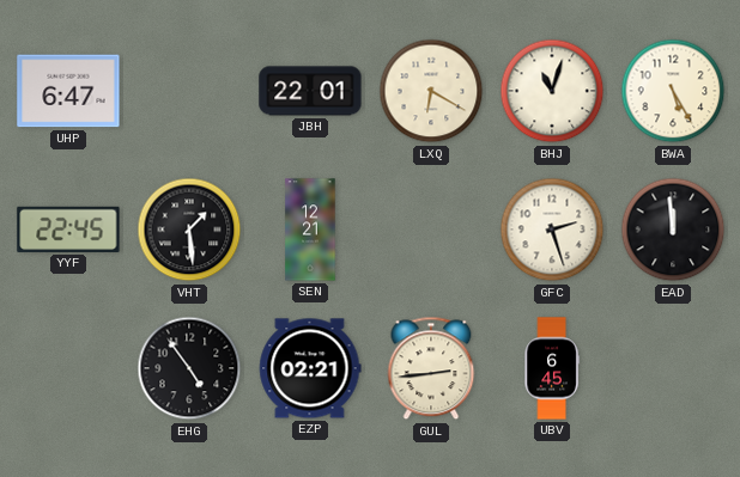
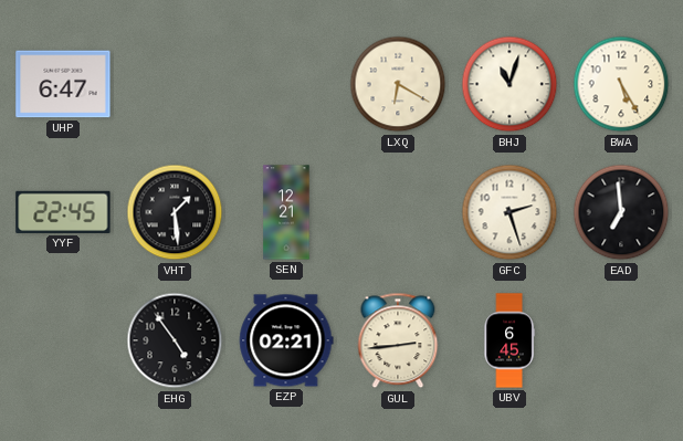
JBH: 22:01 -> none
EAD: 11:59 -> 6:59
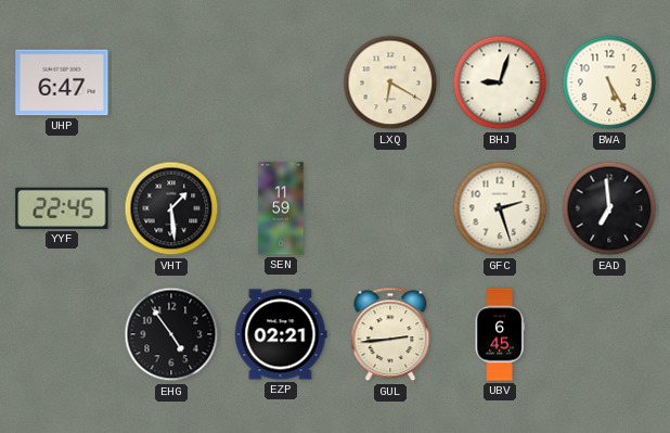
BHJ: 11:03 -> 9:03
SEN: 12:21 -> 11:59
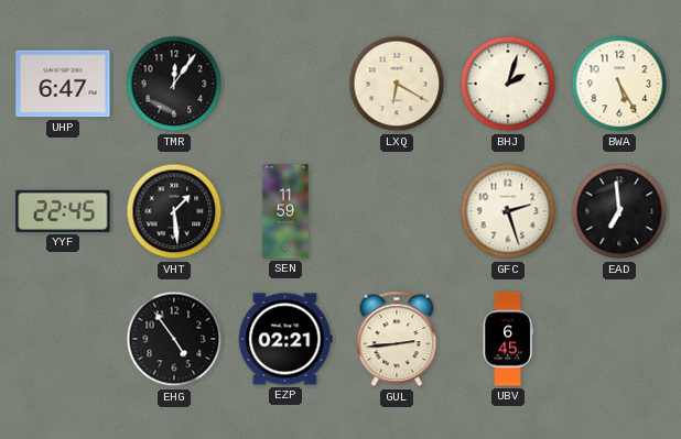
TMR: none -> 12:06
BHJ: 9:03 -> 2:03
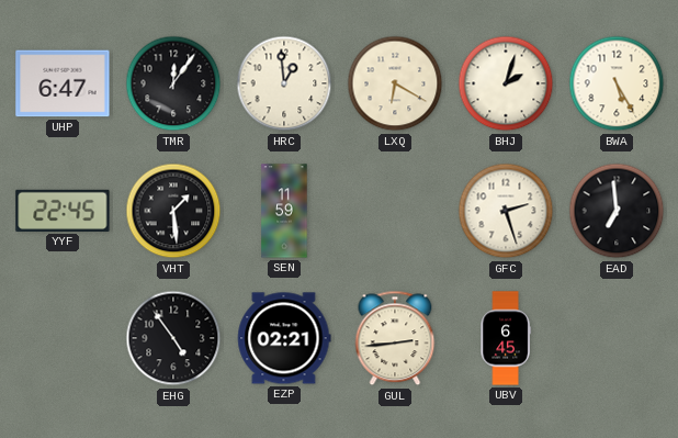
HRC: none -> 12:59
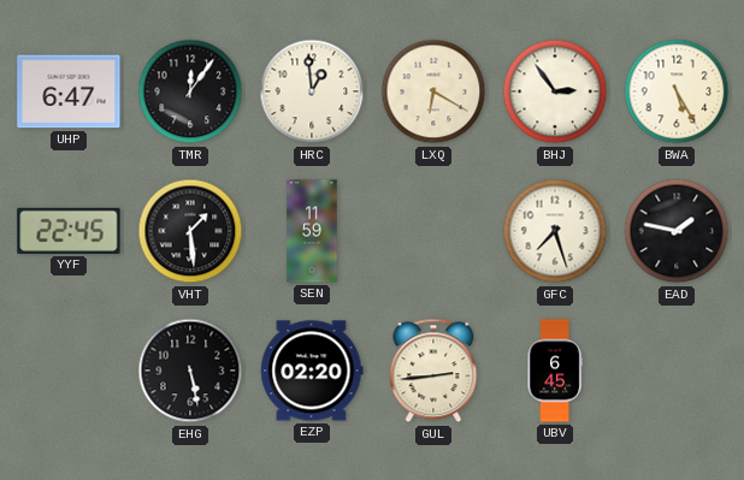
BHJ: 2:03 -> 2:54
GFC: 2:27 -> 7:27
EAD: 6:59 -> 1:47
EHG: 4:54 -> 5:28
EZP: 02:21 -> 02:20
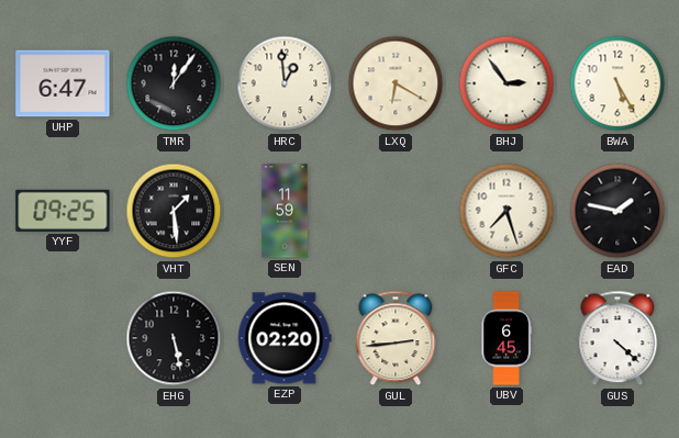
YYF: 22:45 -> 09:25
GUS: none -> 4:22
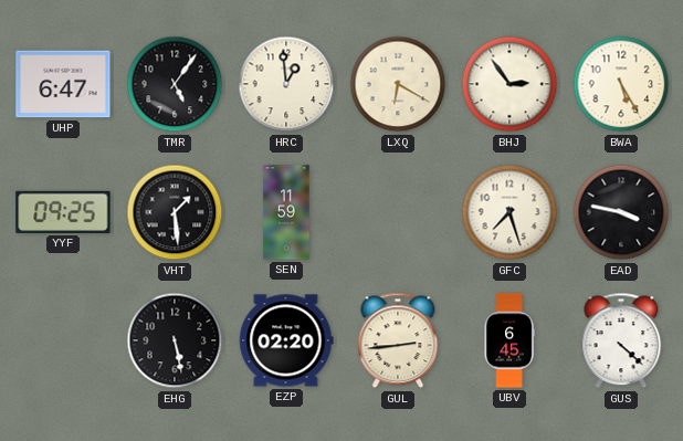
TMR: 12:06 -> 5:06
EAD: 1:47 -> 3:47
